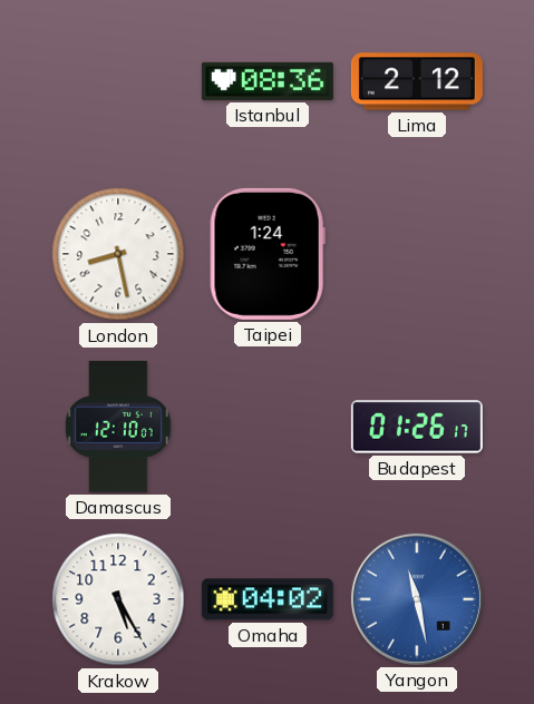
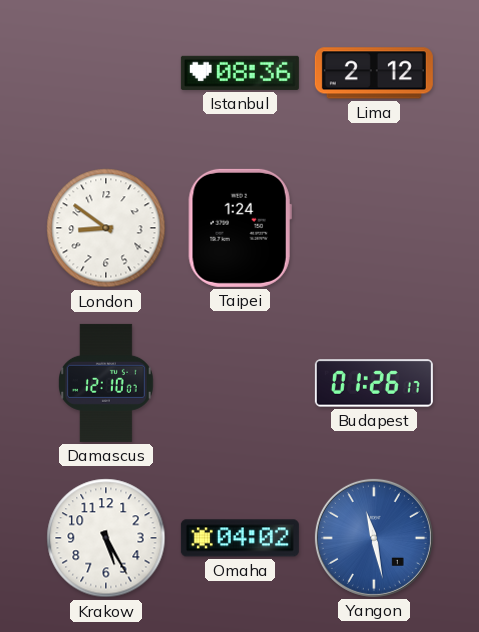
London: 8:28 -> 8:51
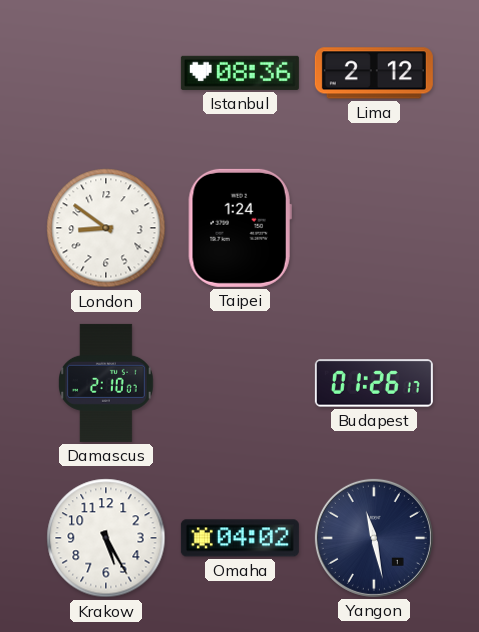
Damascus: 12:10 -> 2:10
Yangon dial: blue -> navy
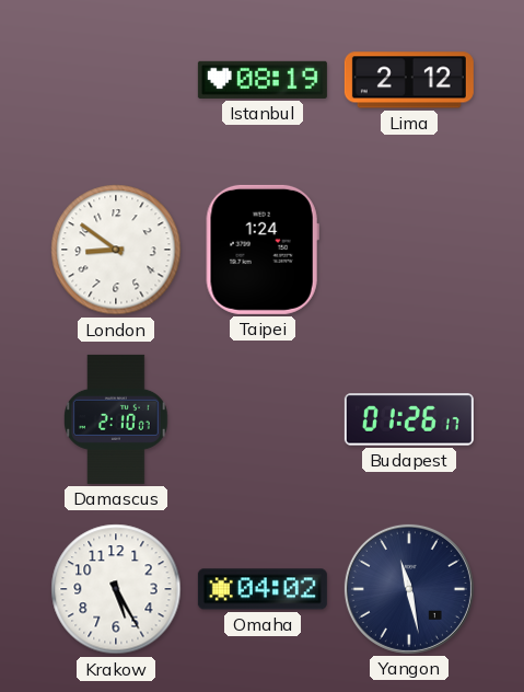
Istanbul: 08:36 -> 08:19
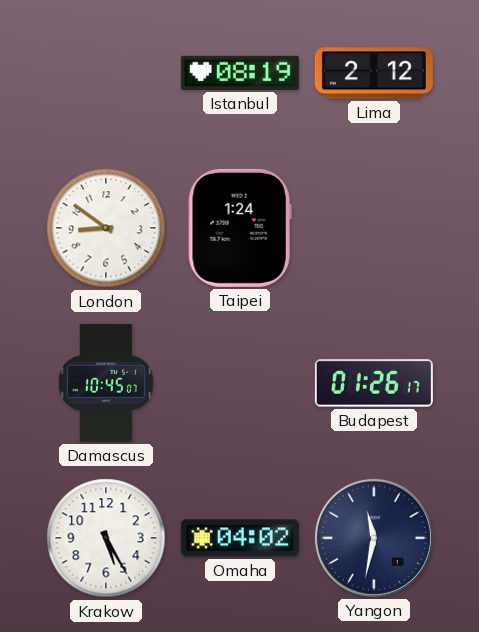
Damascus: 2:10 -> 10:45
Yangon: 11:28 -> 11:32
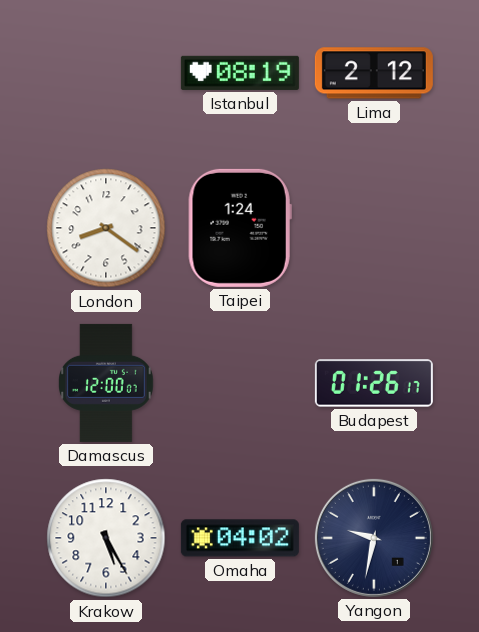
London: 8:51 -> 8:21
Damascus: 10:45 -> 12:00
Yangon: 11:32 -> 9:32
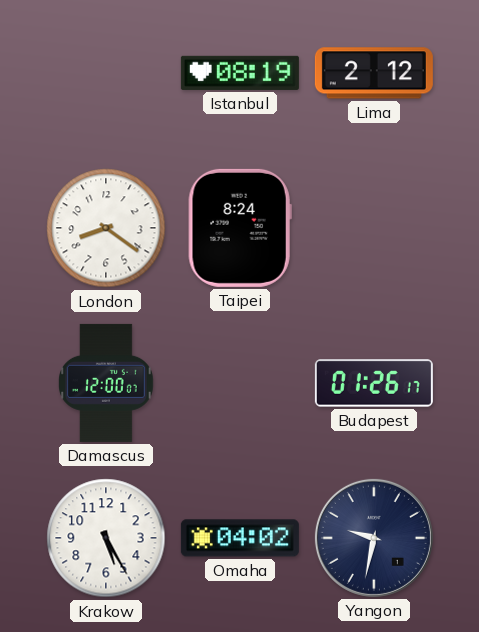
Taipei: 1:24 -> 8:24
